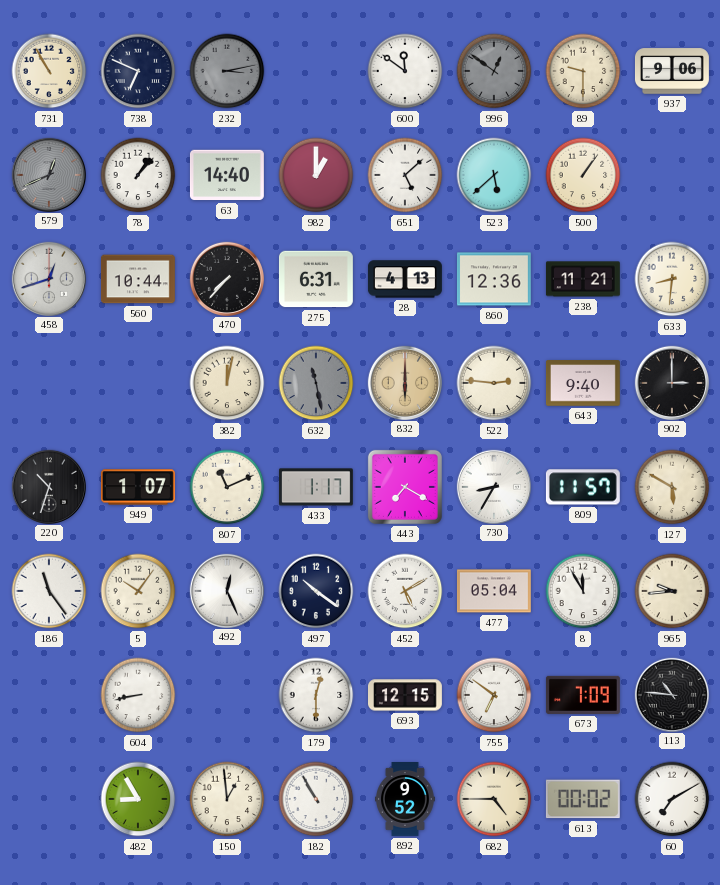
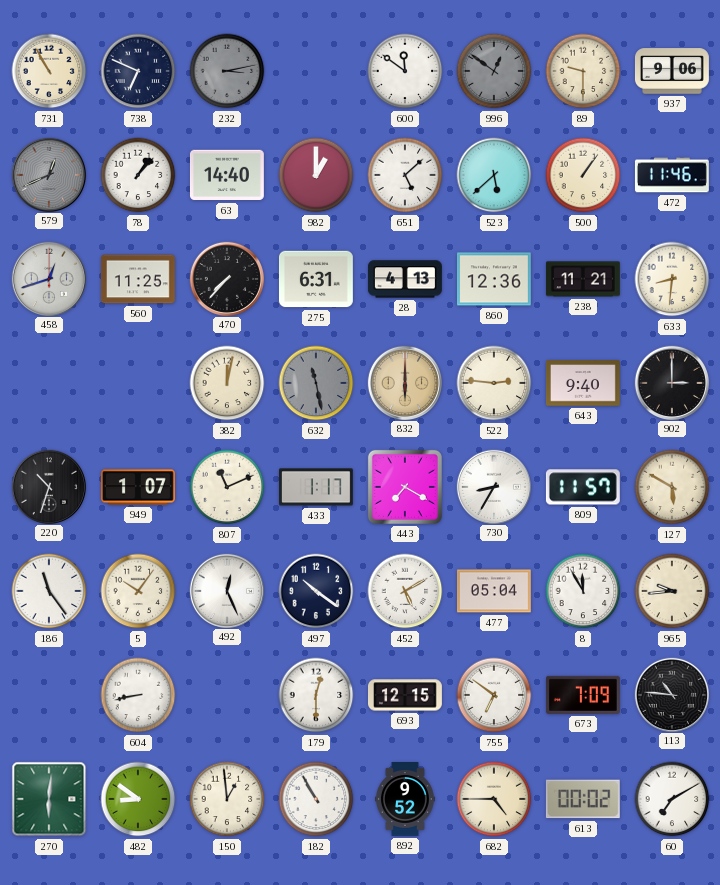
472: none -> 11:46
560: 10:44 -> 11:25
270: none -> 6:01
482: 8:55 -> 8:51
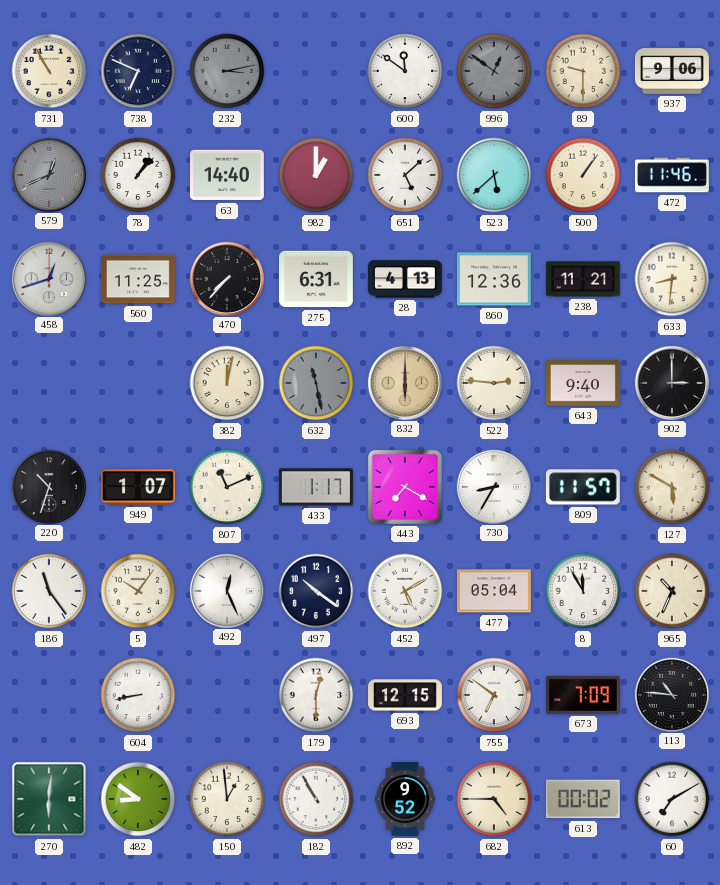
965: 9:44 -> 10:34
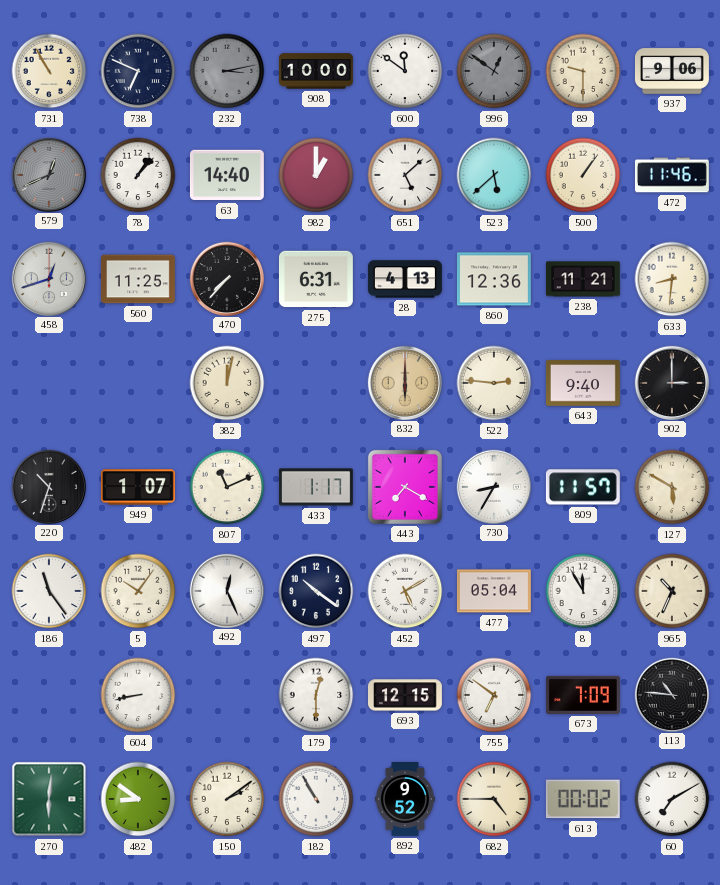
908: none -> 10:00
632: 11:28 -> none
150: 12:59 -> 2:09
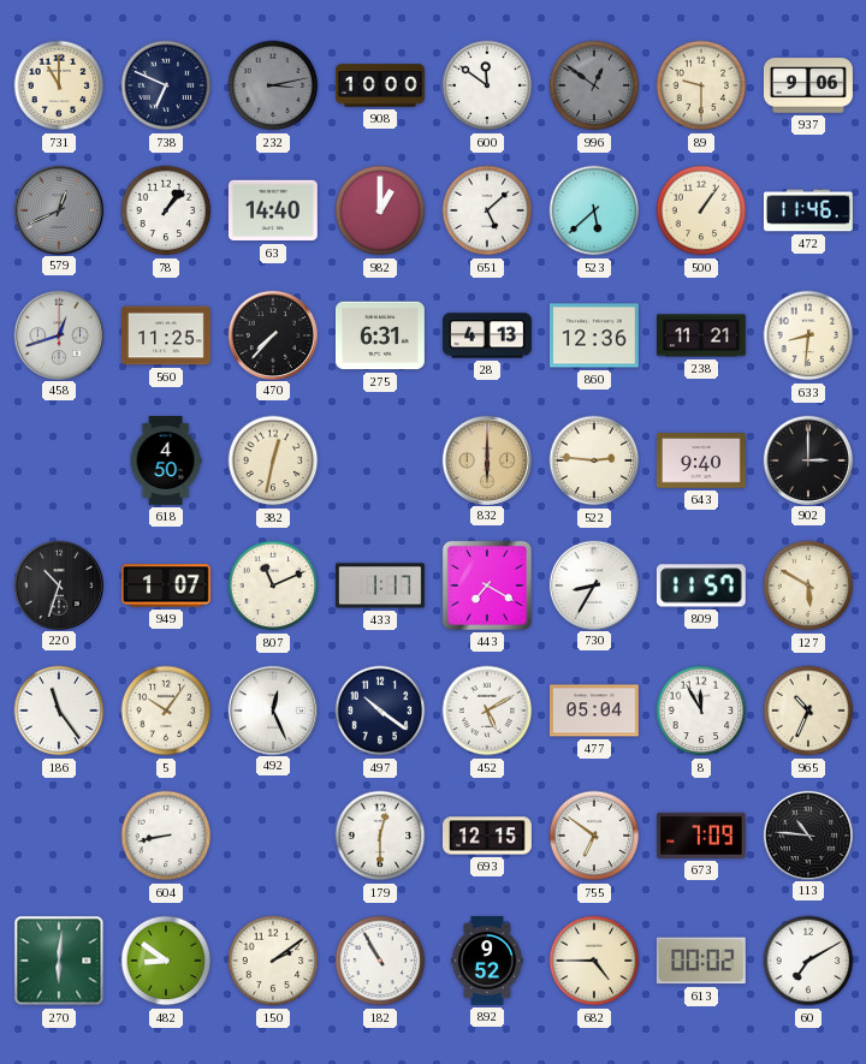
731: 10:55 -> 11:00
618: none -> 4:50
382: 12:02 -> 12:32
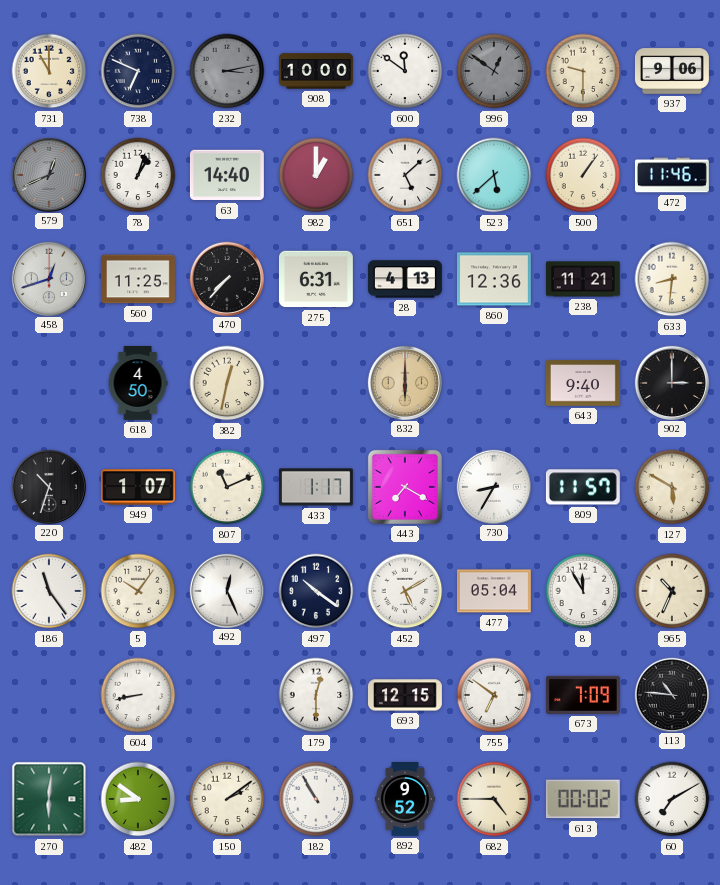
78: 1:07 -> 1:03
522: 2:46 -> none
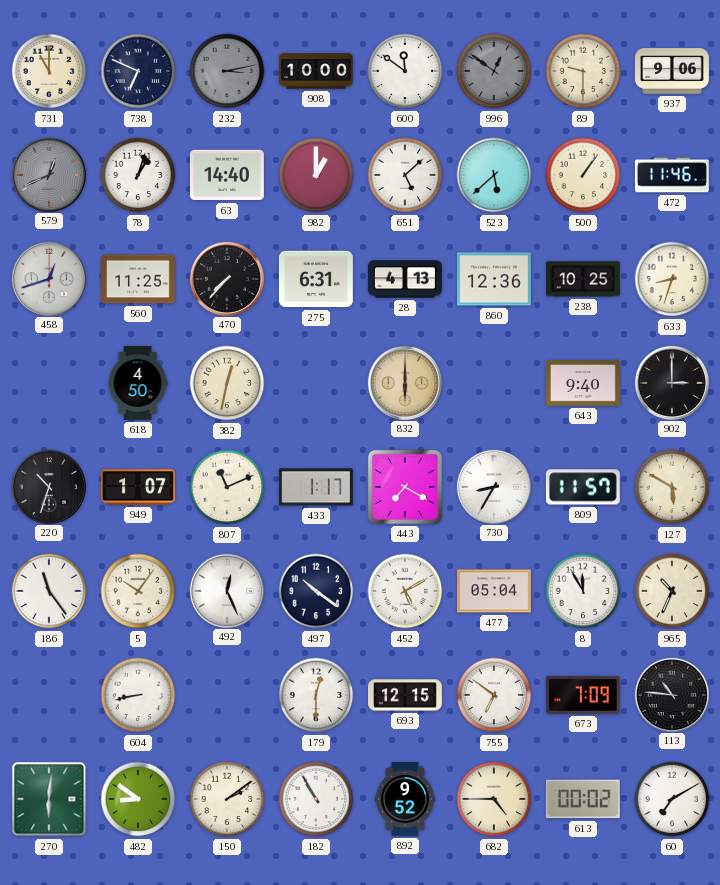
238: 11:21 -> 10:25
633: 8:31 -> 8:33
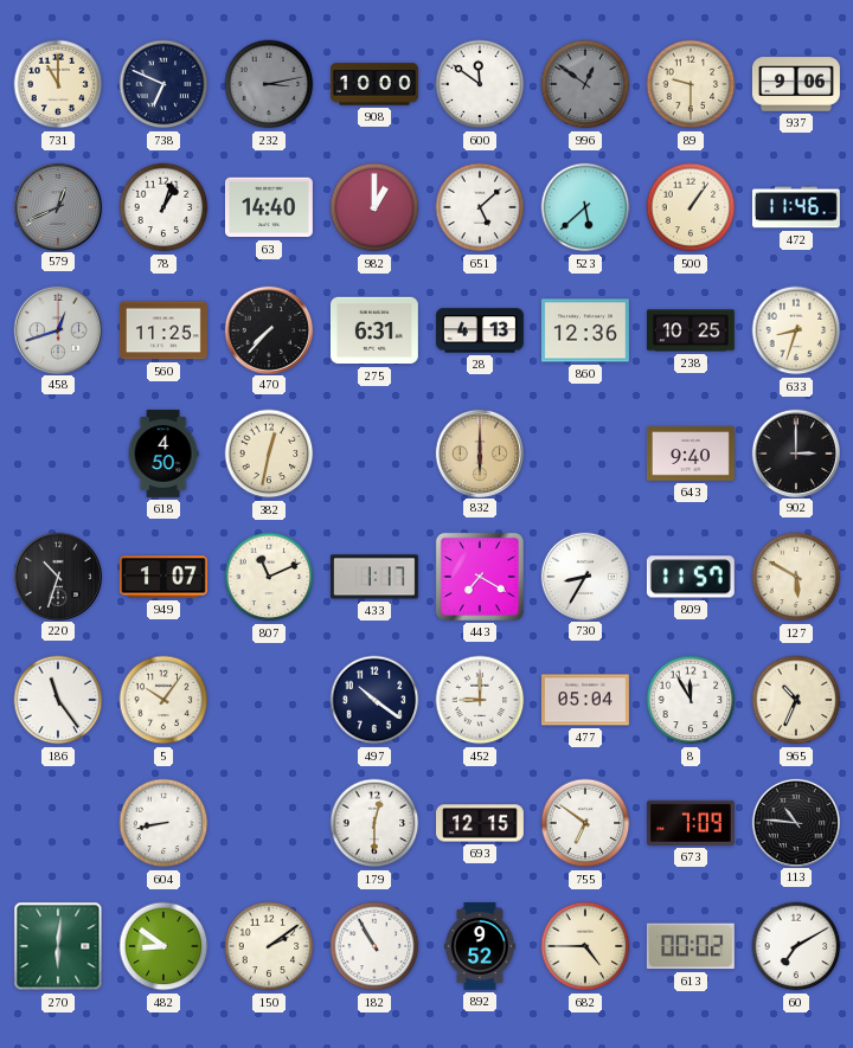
492: 12:26 -> none
452: 5:10 -> 9:00
